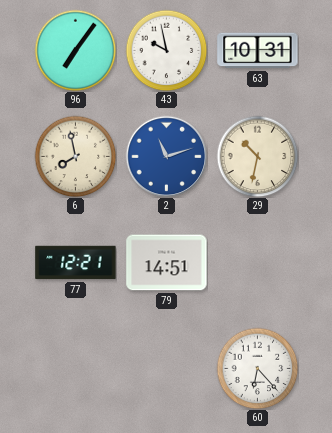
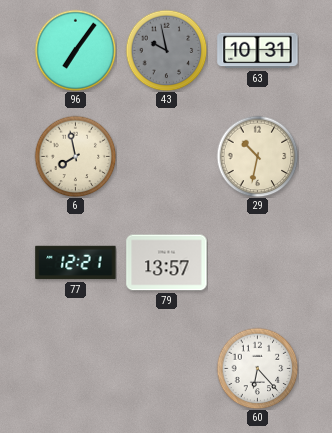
43 dial: white -> grey
2: 11:12 -> none
79: 14:51 -> 13:57
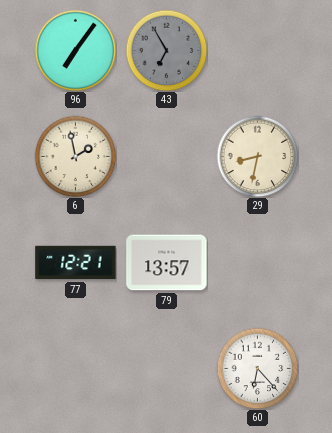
43: 9:58 -> 6:55
63: 10:31 -> none
6: 7:58 -> 1:58
29: 10:32 -> 8:32
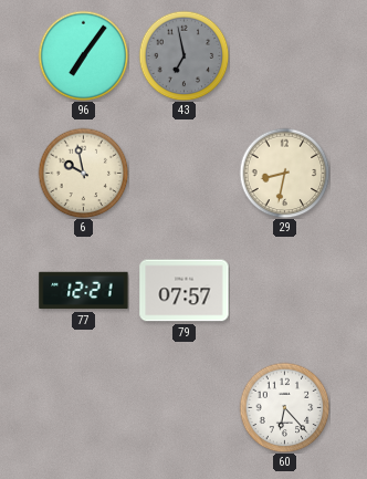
43: 6:55 -> 6:58
6: 1:58 -> 9:58
79: 13:57 -> 07:57
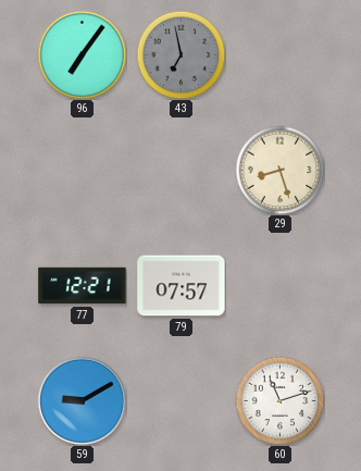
6: 9:58 -> none
29: 8:32 -> 8:27
59: none -> 9:10
60: 6:23 -> 11:12
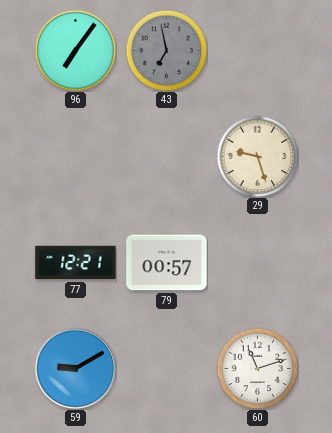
29: 8:27 -> 9:27
79: 07:57 -> 00:57
